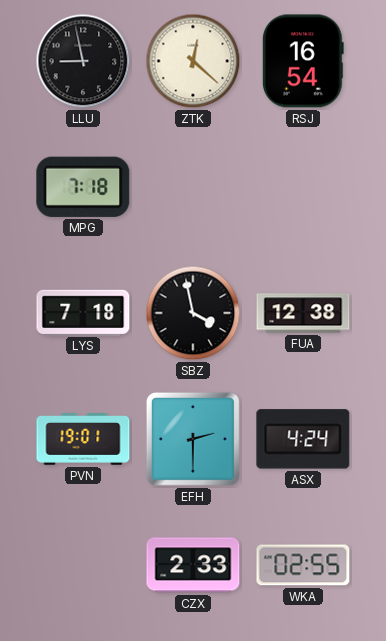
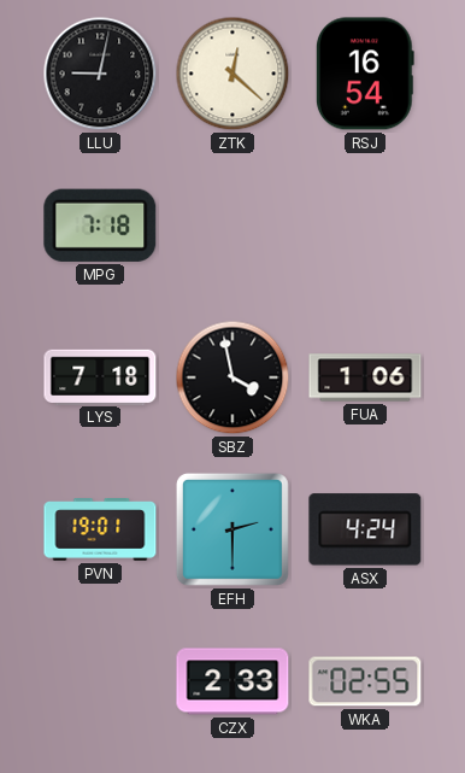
LLU: 8:58 -> 9:02
FUA: 12:38 -> 1:06
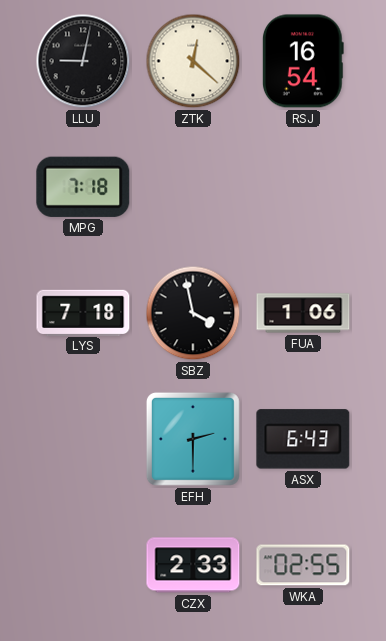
PVN: 19:01 -> none
ASX: 4:24 -> 6:43
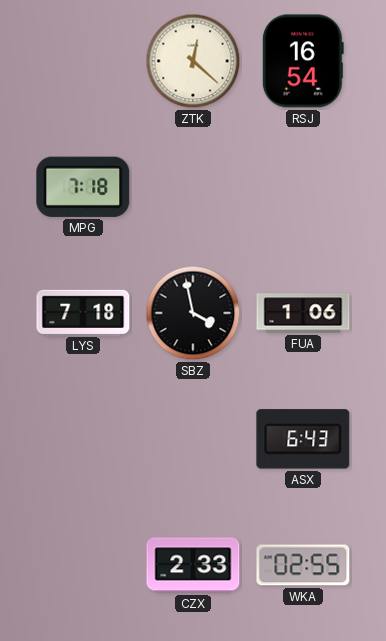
LLU: 9:02 -> none
EFH: 2:30 -> none
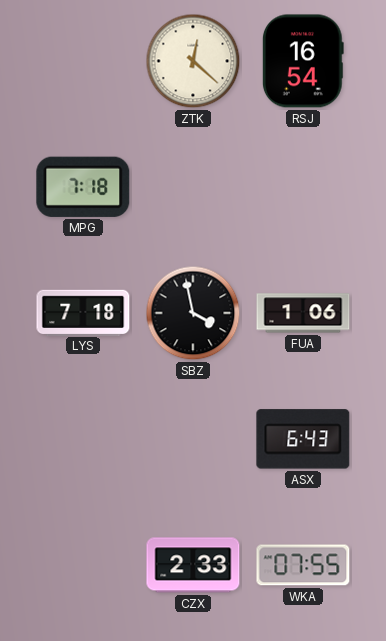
WKA: 02:55 -> 07:55
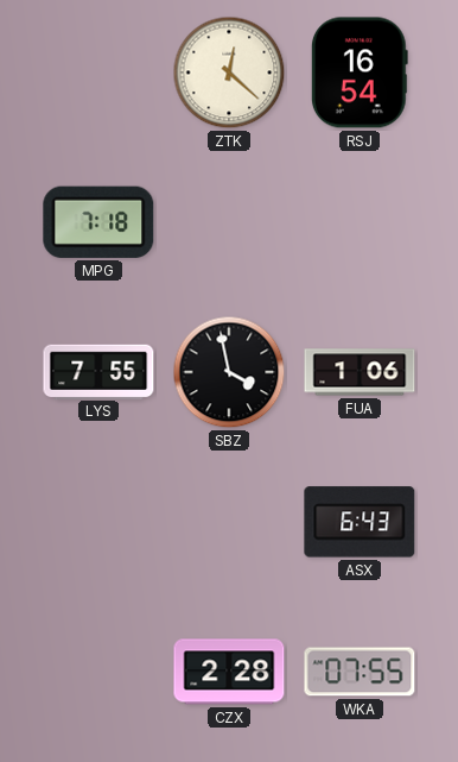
LYS: 7:18 -> 7:55
CZX: 2:33 -> 2:28
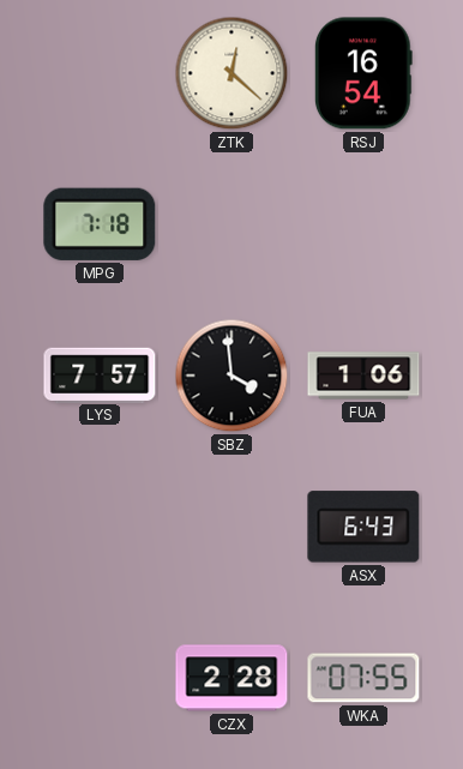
LYS: 7:55 -> 7:57
SBZ: 3:58 -> 3:59
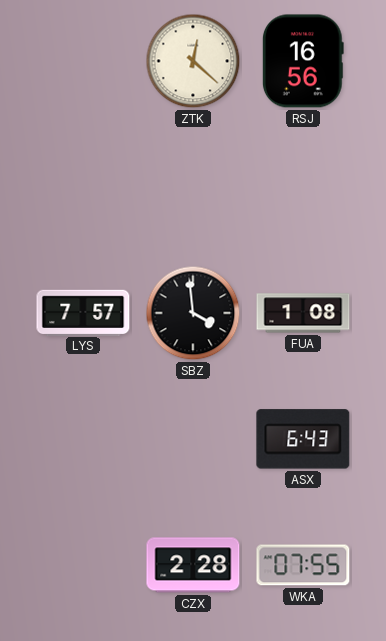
RSJ: 16:54 -> 16:56
MPG: 7:18 -> none
FUA: 1:06 -> 1:08
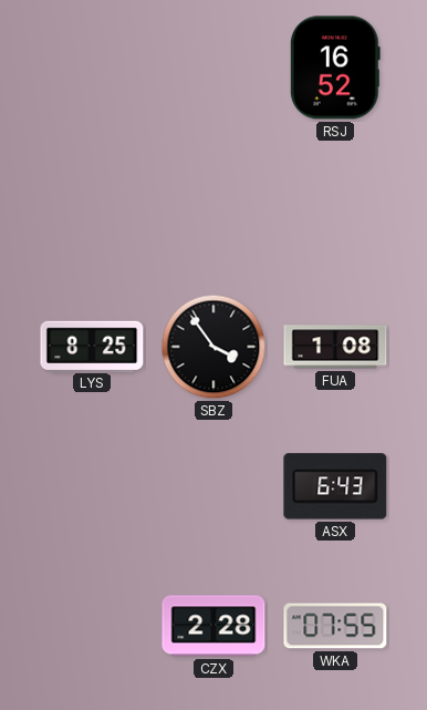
ZTK: 12:22 -> none
RSJ: 16:56 -> 16:52
LYS: 7:57 -> 8:25
SBZ: 3:59 -> 3:54
